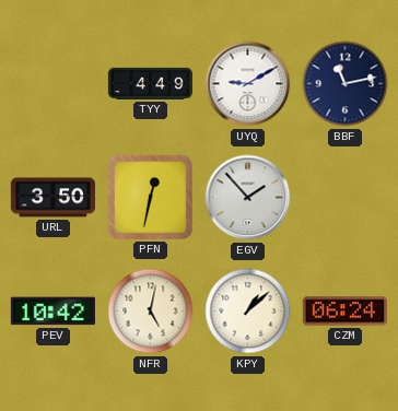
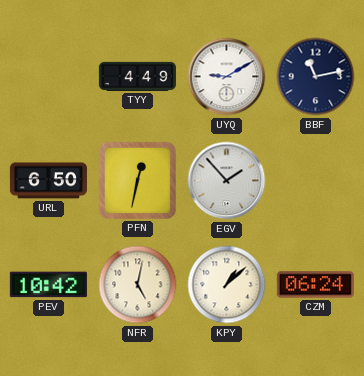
URL: 3:50 -> 6:50
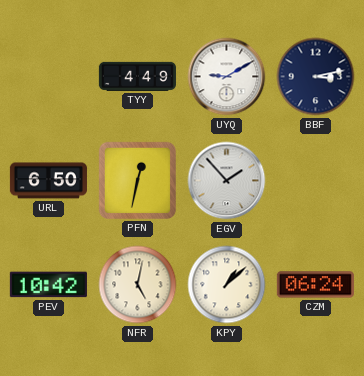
BBF: 11:13 -> 3:13
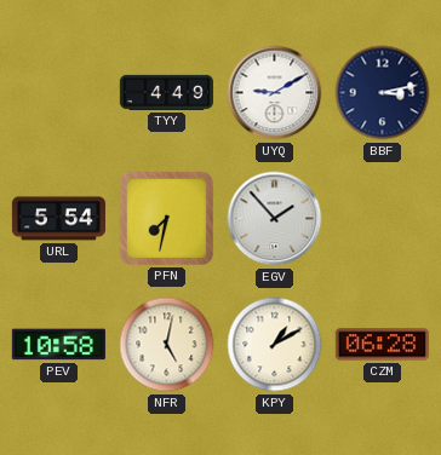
URL: 6:50 -> 5:54
PFN: 12:32 -> 7:32
PEV: 10:42 -> 10:58
KPY: 1:08 -> 1:10
CZM: 06:24 -> 06:28
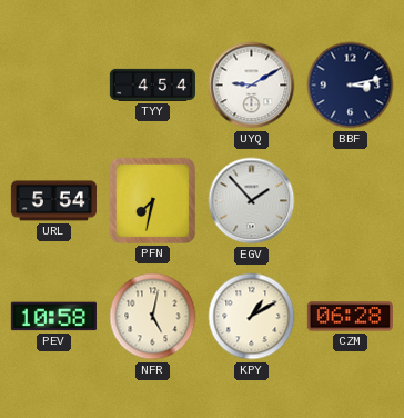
TYY: 4:49 -> 4:54
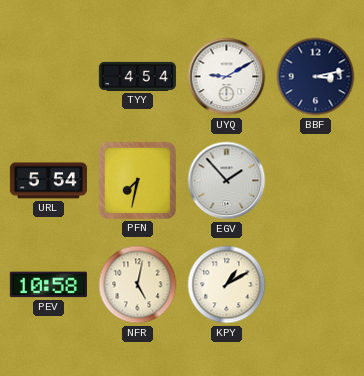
CZM: 06:28 -> none
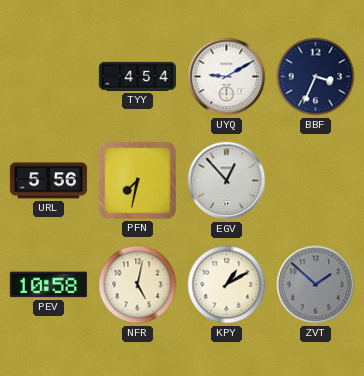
BBF: 3:13 -> 3:34
URL: 5:54 -> 5:56
EGV: 1:53 -> 12:53
ZVT: none -> 1:52
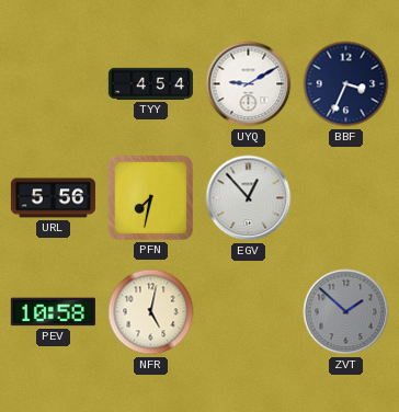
KPY: 1:10 -> none
